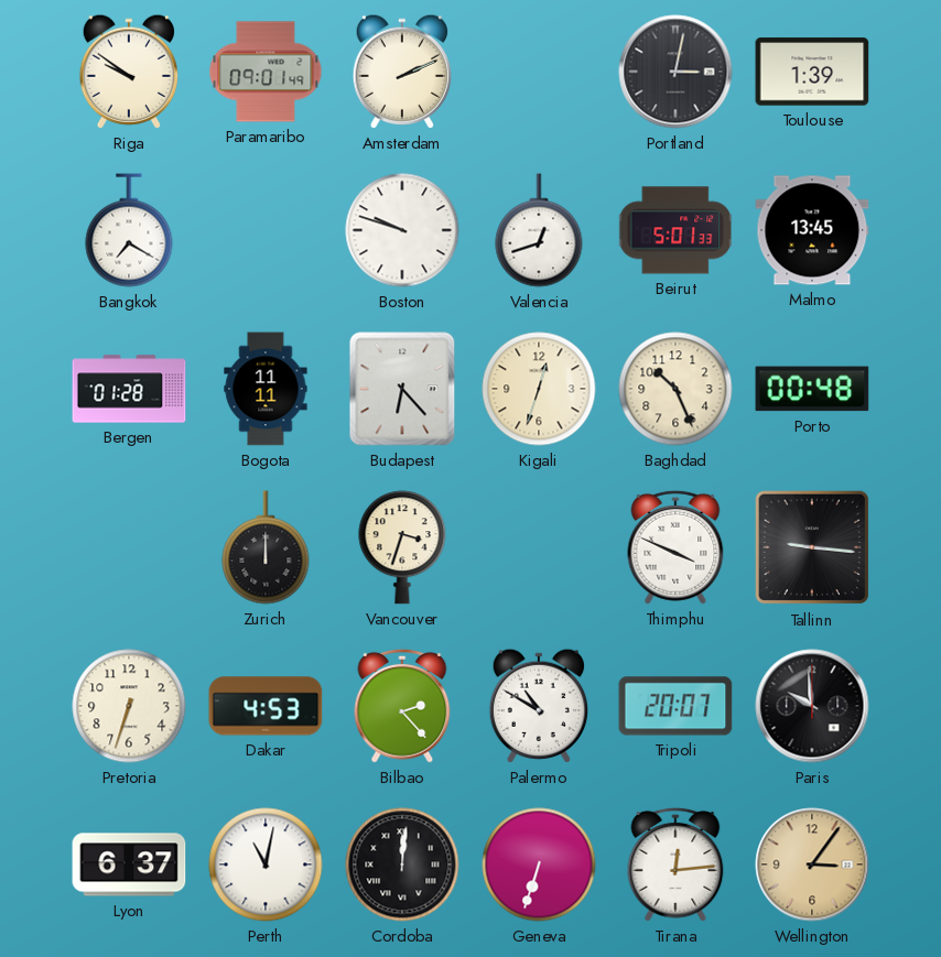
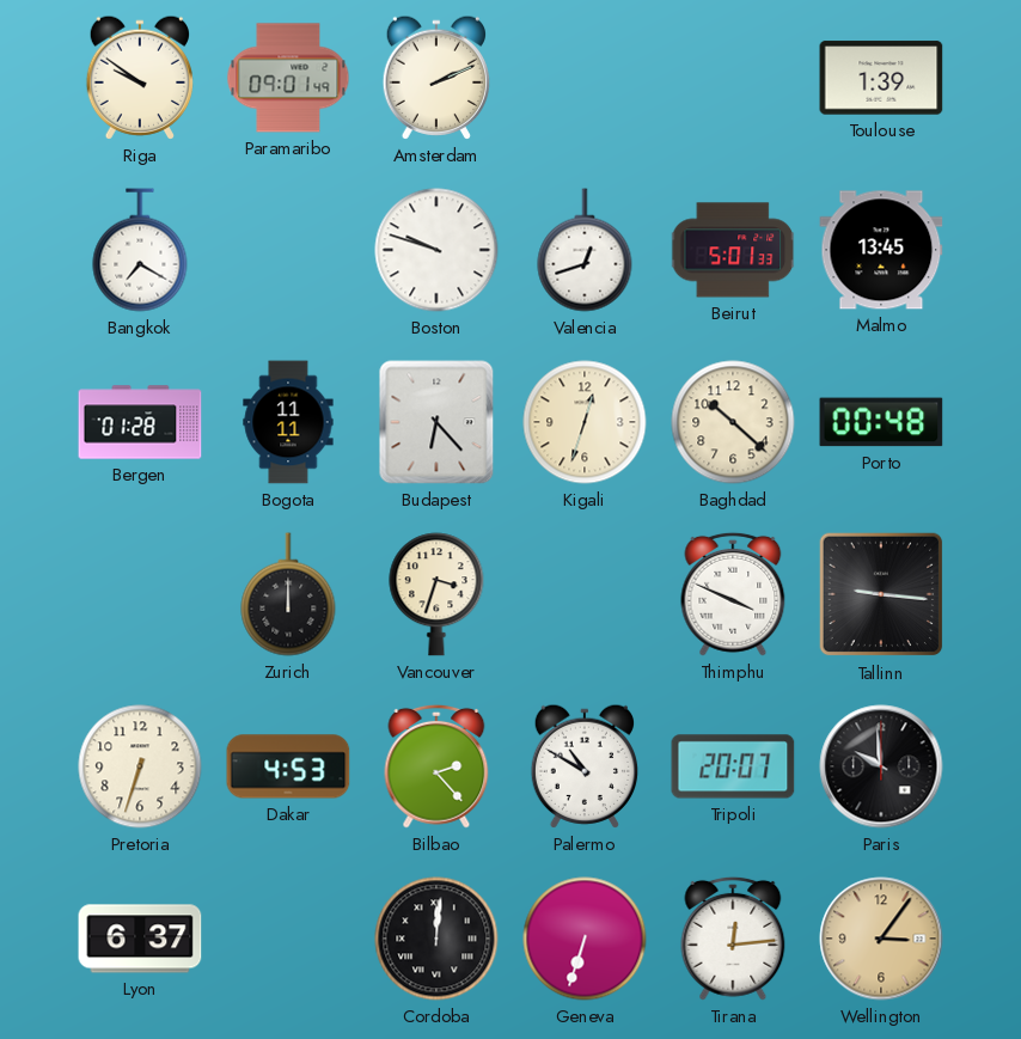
Portland: 3:02 -> none
Baghdad: 10:26 -> 10:22
Perth: 11:02 -> none
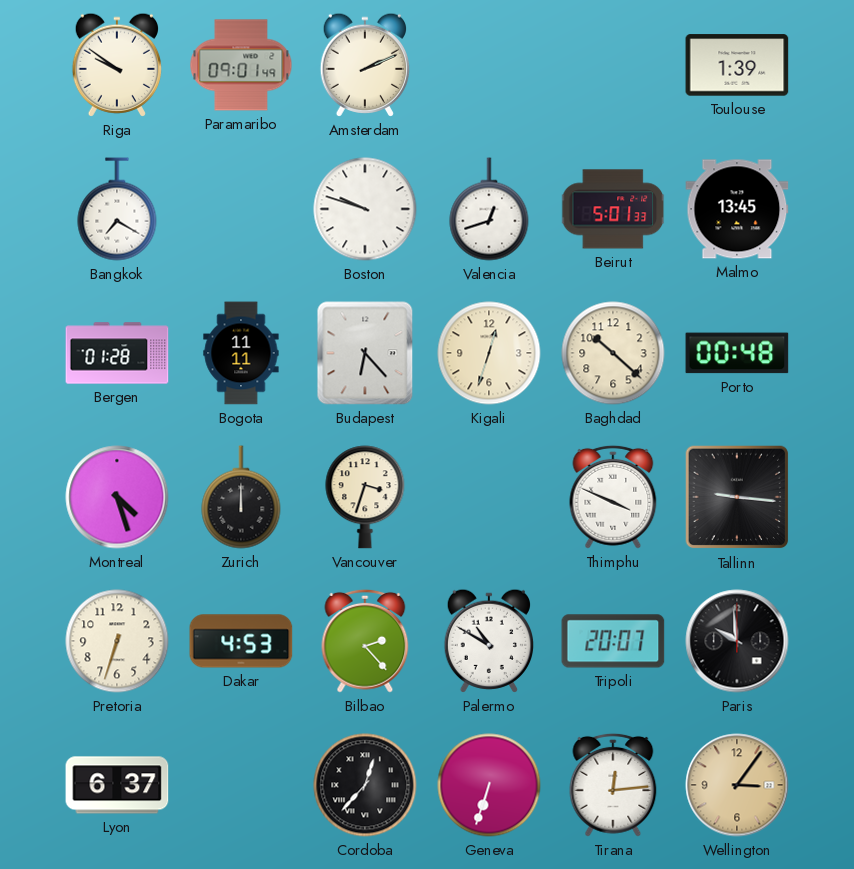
Montreal: none -> 4:27
Cordoba: 12:01 -> 12:37
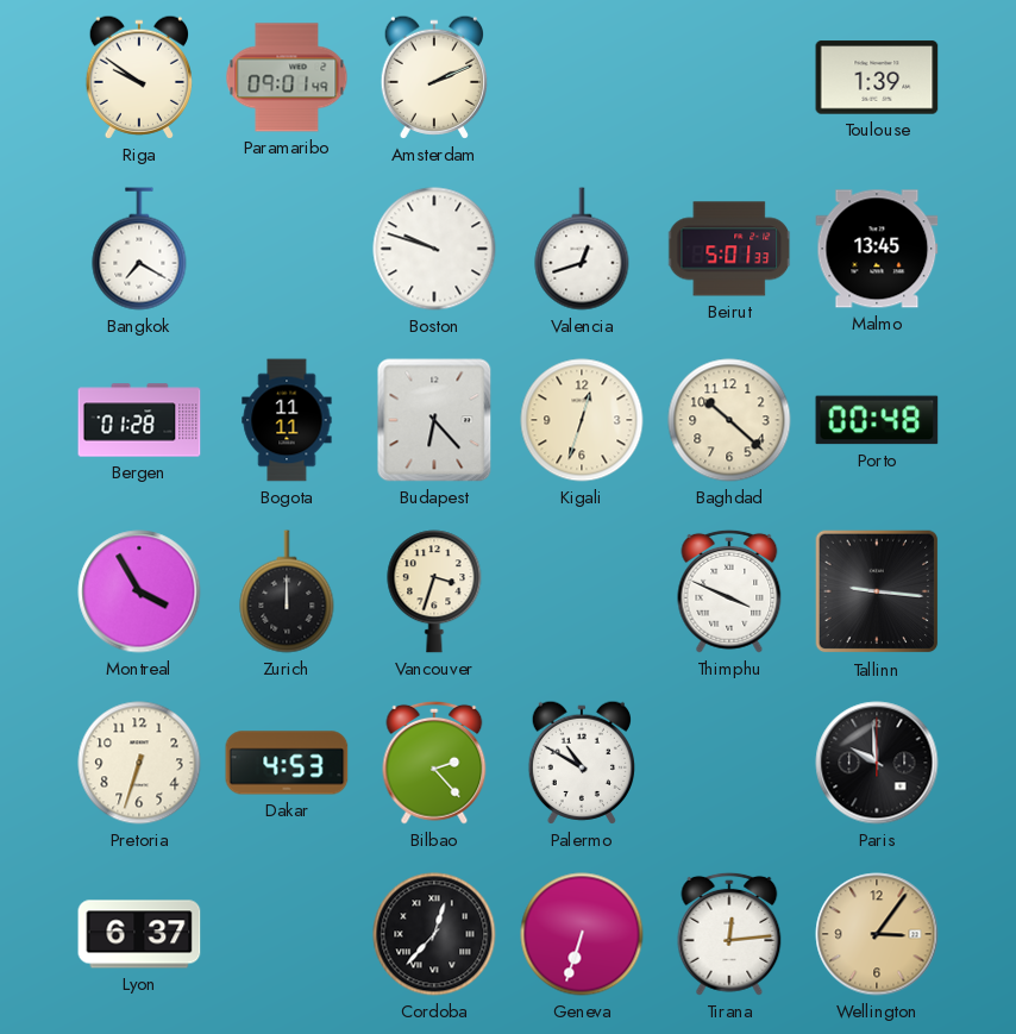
Montreal: 4:27 -> 3:55
Tripoli: 20:07 -> none
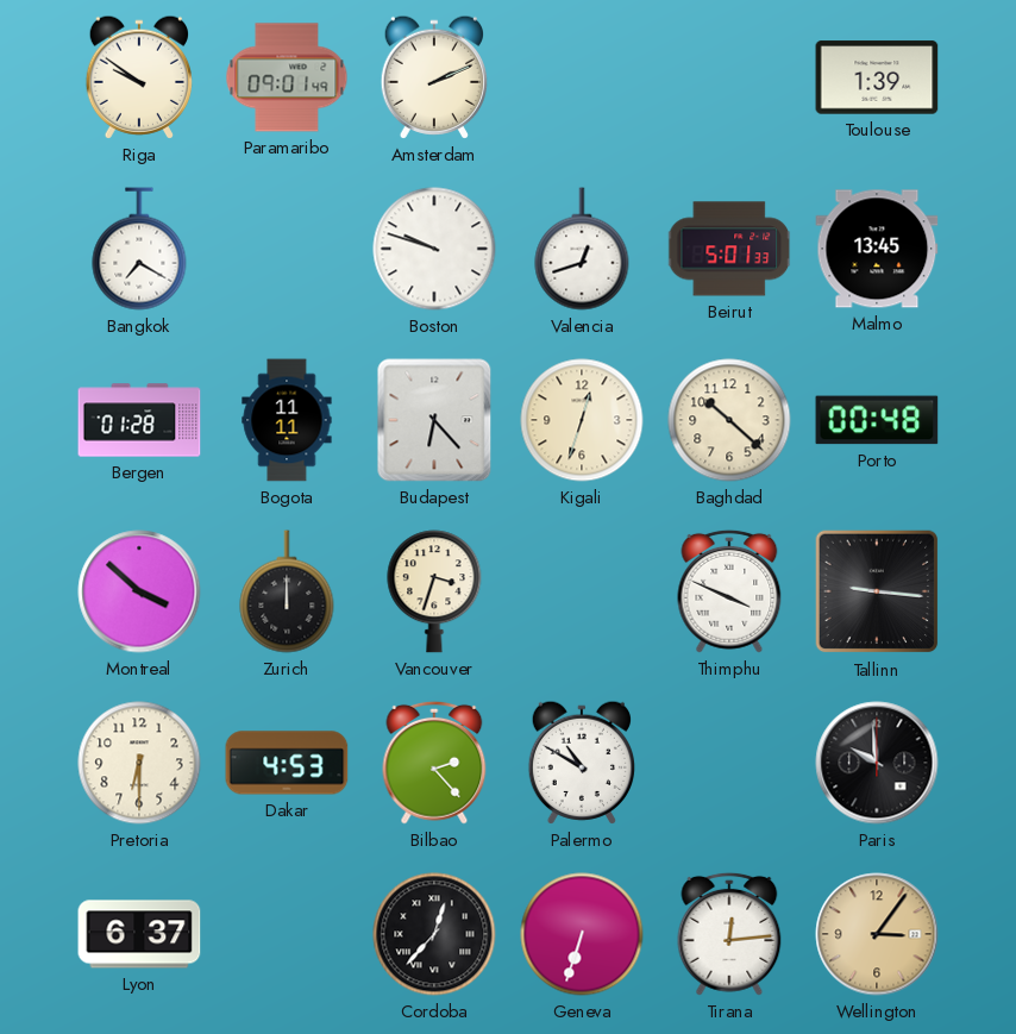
Montreal: 3:55 -> 3:52
Pretoria: 6:33 -> 6:30
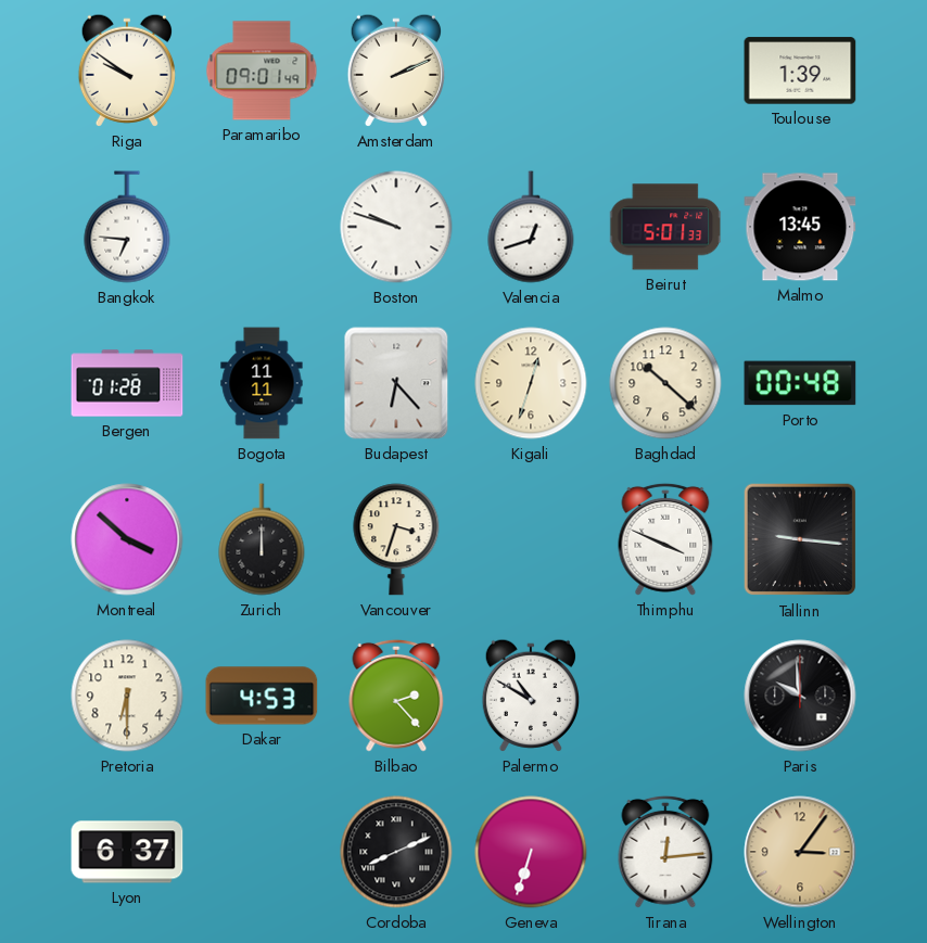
Bangkok: 7:20 -> 6:46
Cordoba: 12:37 -> 8:11
